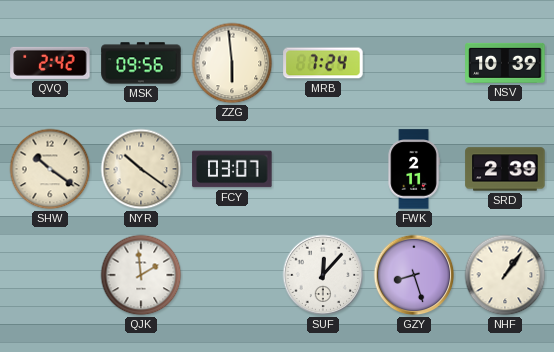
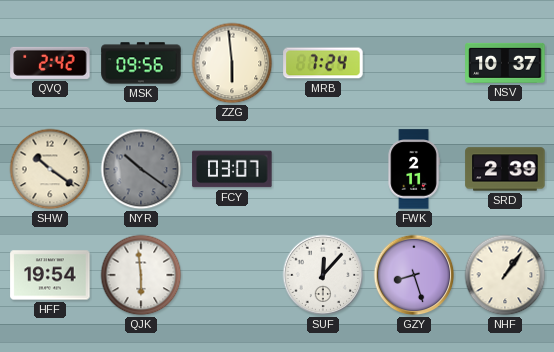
NSV: 10:39 -> 10:37
NYR dial: cream -> grey
HFF: none -> 19:54
QJK: 1:59 -> 5:59
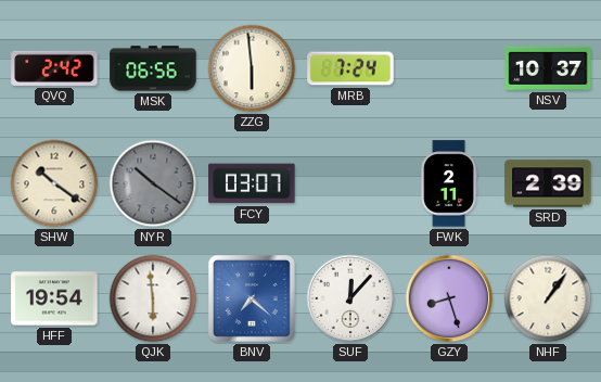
MSK: 09:56 -> 06:56
BNV: none -> 7:22
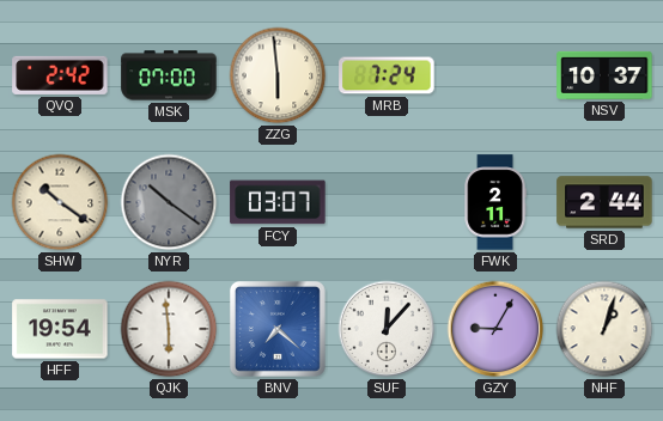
MSK: 06:56 -> 07:00
SRD: 2:39 -> 2:44
GZY: 8:27 -> 9:05
NHF: 1:06 -> 1:03
